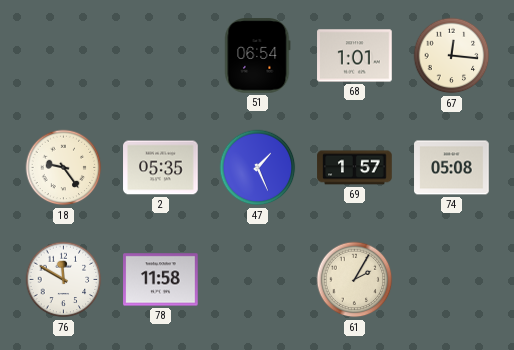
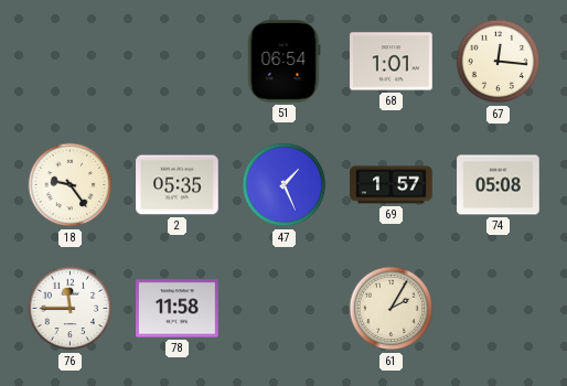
76: 11:50 -> 11:45
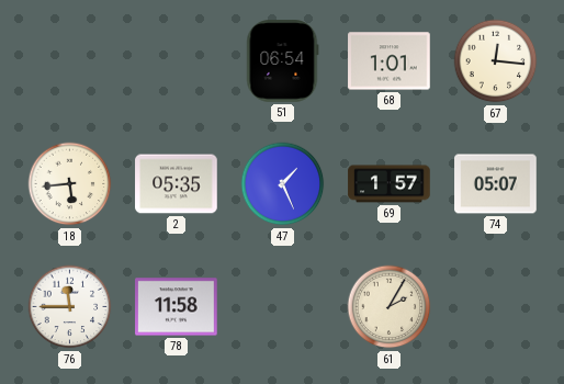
18: 9:24 -> 5:44
74: 05:08 -> 05:07
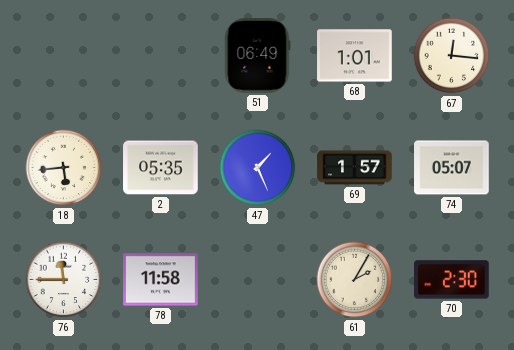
51: 06:54 -> 06:49
70: none -> 2:30
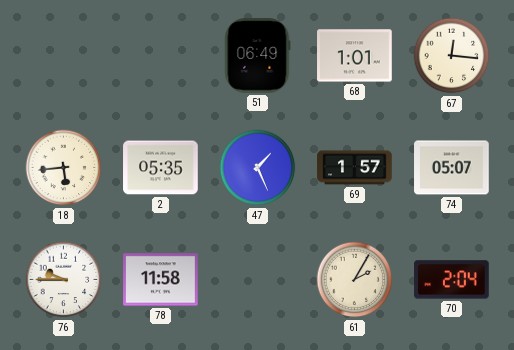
76: 11:45 -> 9:45
70: 2:30 -> 2:04
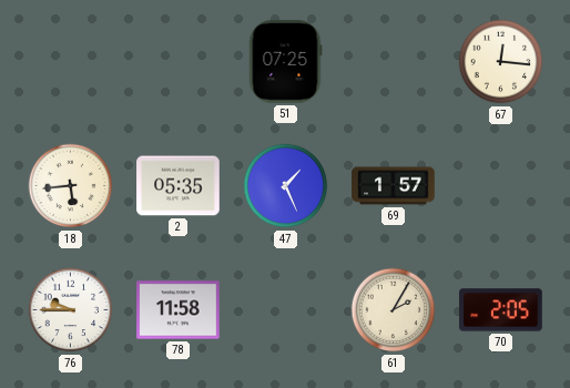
51: 06:49 -> 07:25
68: 1:01 -> none
74: 05:07 -> none
70: 2:04 -> 2:05
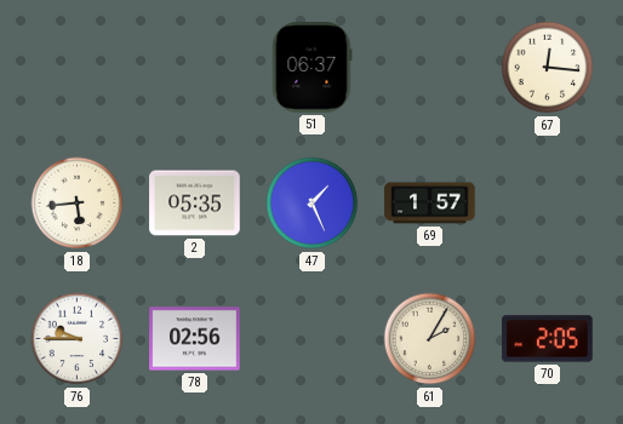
51: 07:25 -> 06:37
78: 11:58 -> 02:56
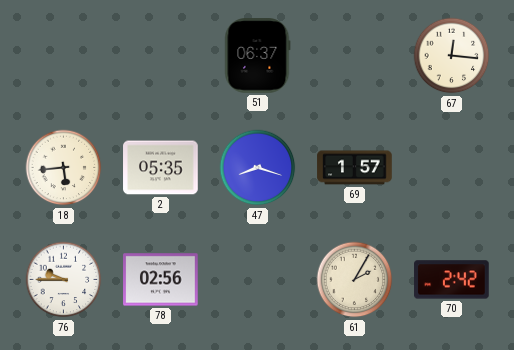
47: 1:26 -> 8:18
70: 2:05 -> 2:42
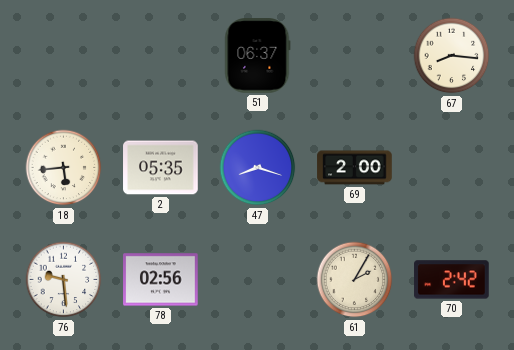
67: 12:16 -> 8:16
69: 1:57 -> 2:00
76: 9:45 -> 9:29
